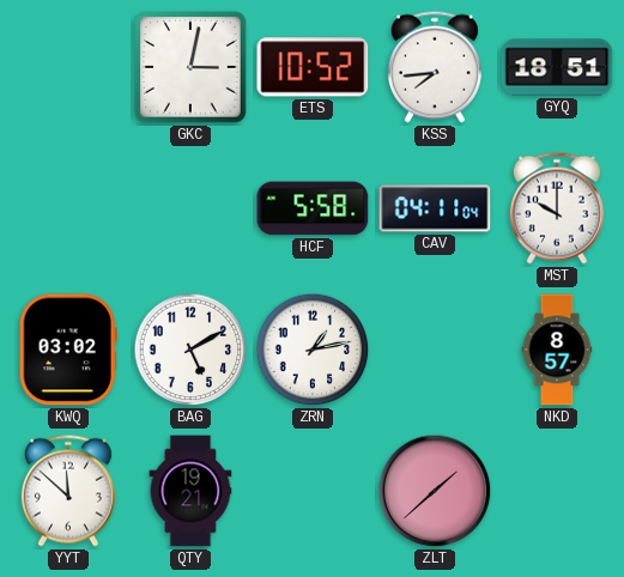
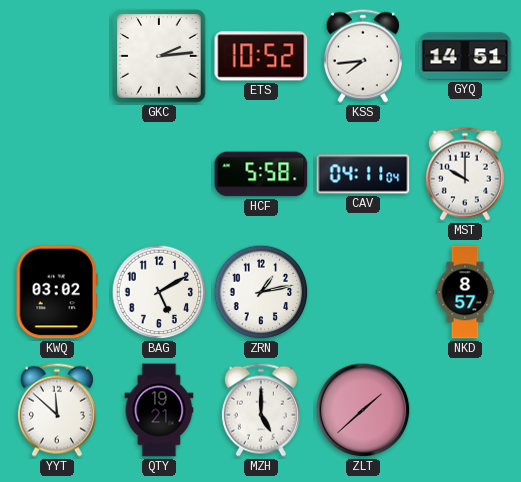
GKC: 3:02 -> 2:14
GYQ: 18:51 -> 14:51
MZH: none -> 5:00
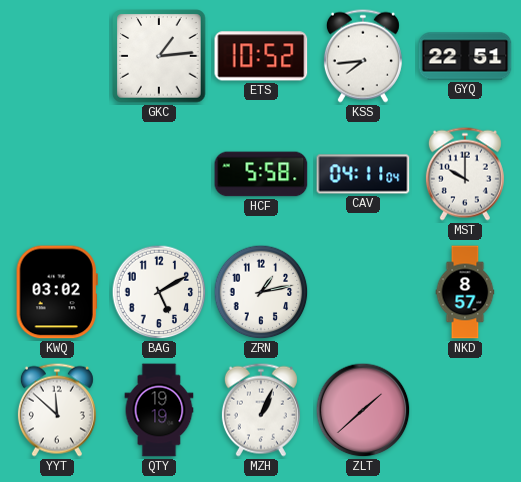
GKC: 2:14 -> 1:14
GYQ: 14:51 -> 22:51
QTY: 19:21 -> 19:19
MZH: 5:00 -> 1:04
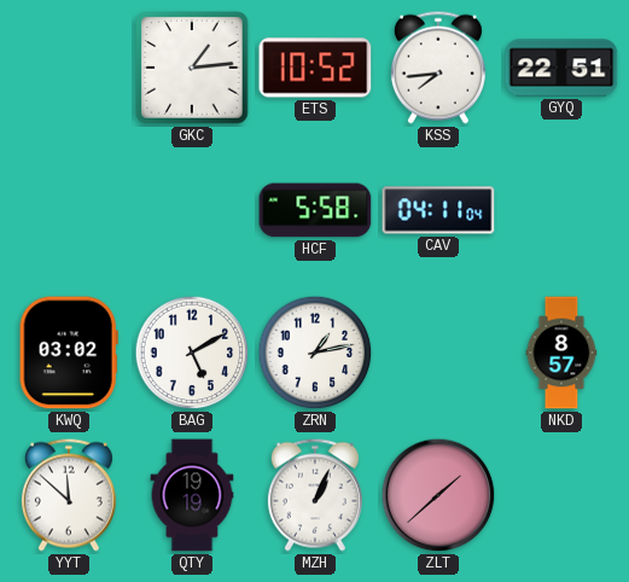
MST: 10:00 -> none
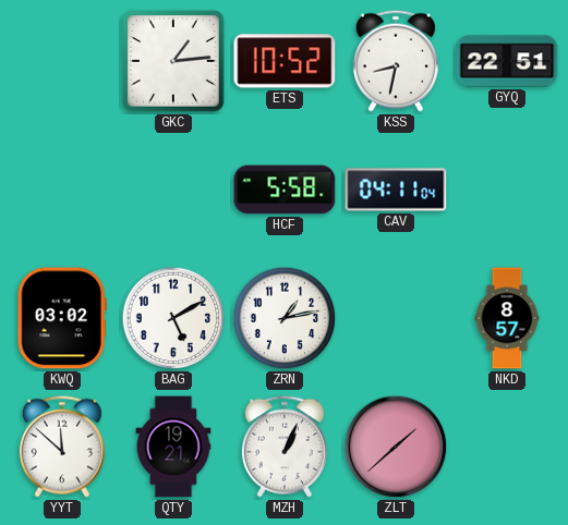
KSS: 7:44 -> 8:32
QTY: 19:19 -> 19:21
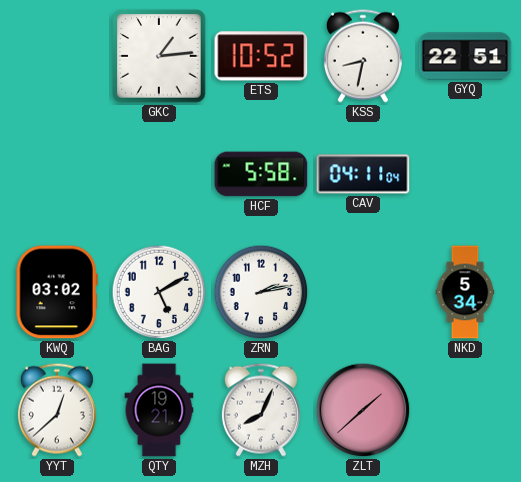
ZRN: 1:13 -> 2:13
NKD: 8:57 -> 5:34
YYT: 11:52 -> 12:38
MZH: 1:04 -> 8:04
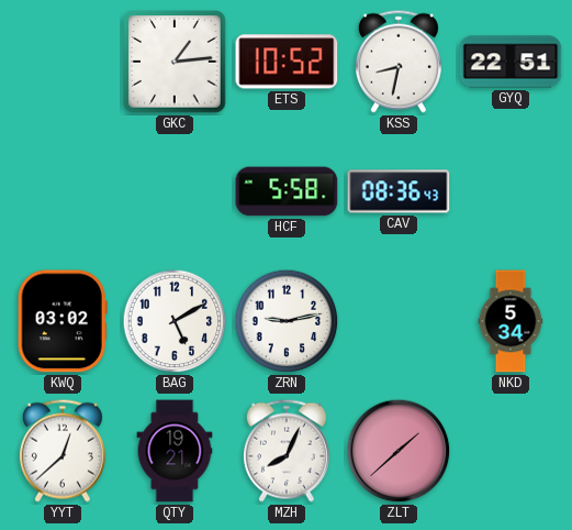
CAV: 04:11 -> 08:36
ZRN: 2:13 -> 9:13
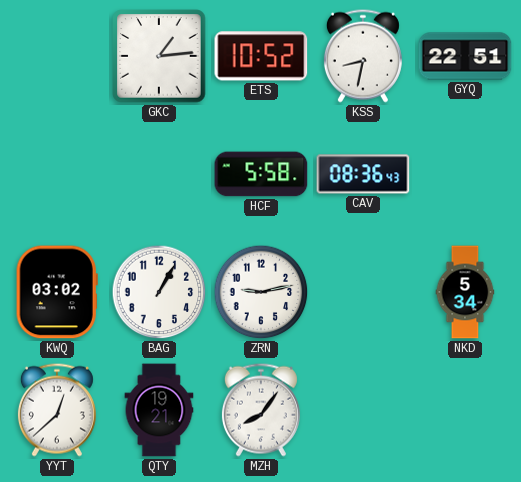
BAG: 5:10 -> 1:05
MZH: 8:04 -> 8:06
ZLT: 1:38 -> none
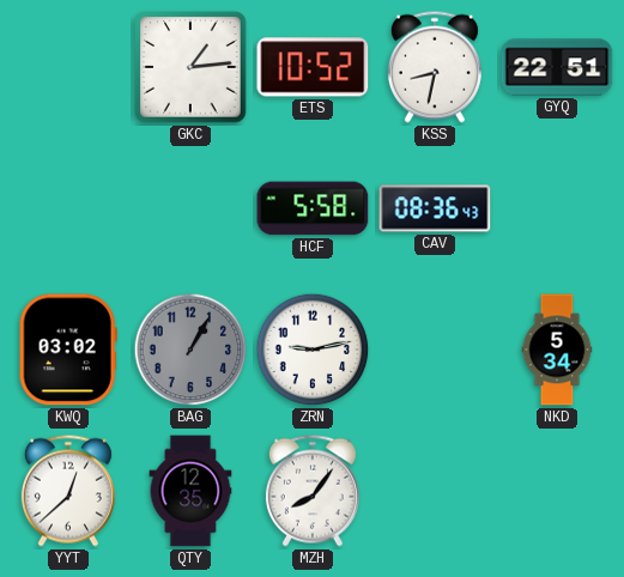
BAG dial: white -> grey
QTY: 19:21 -> 12:35
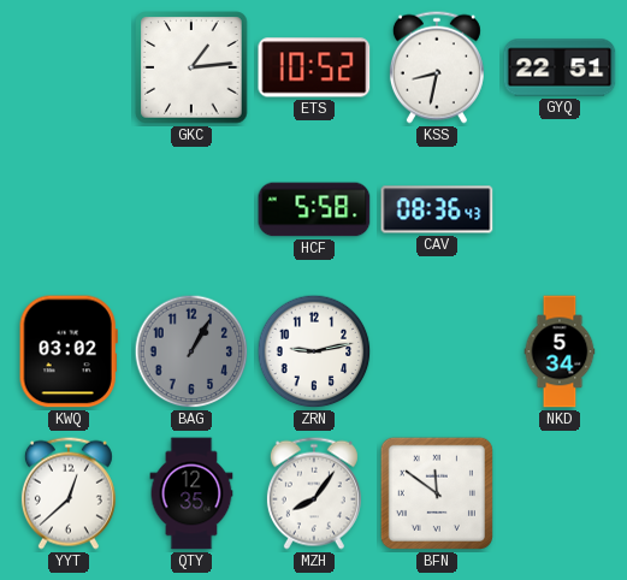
BFN: none -> 11:51
